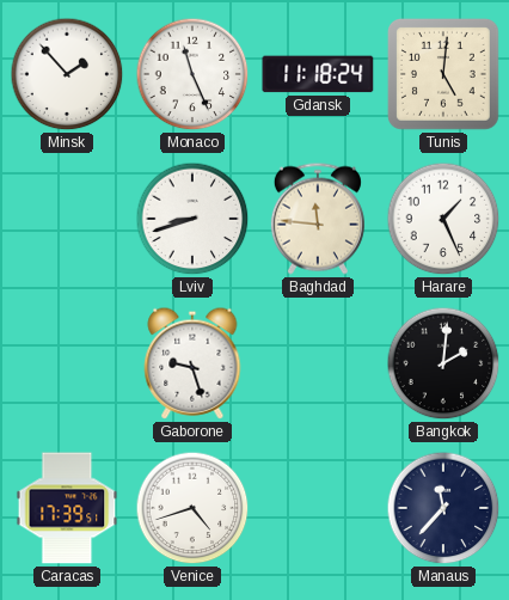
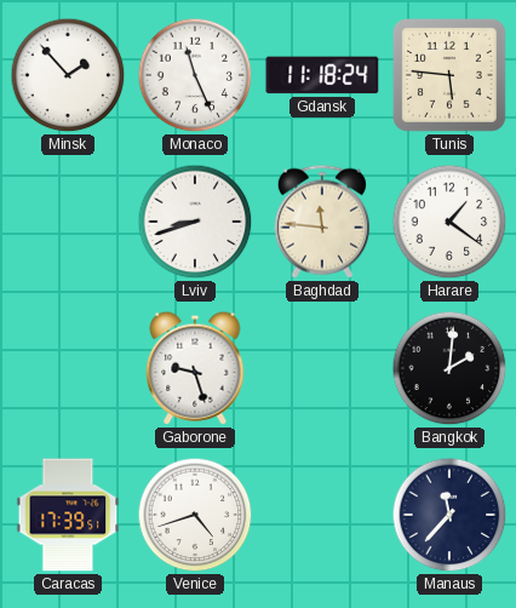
Tunis: 5:01 -> 5:46
Harare: 1:26 -> 1:21
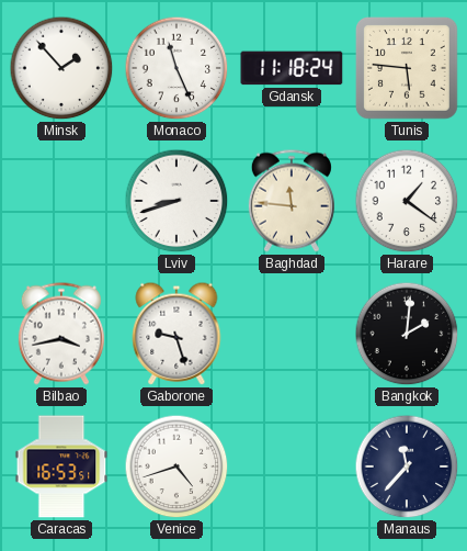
Bilbao: none -> 3:43
Caracas: 17:39 -> 16:53
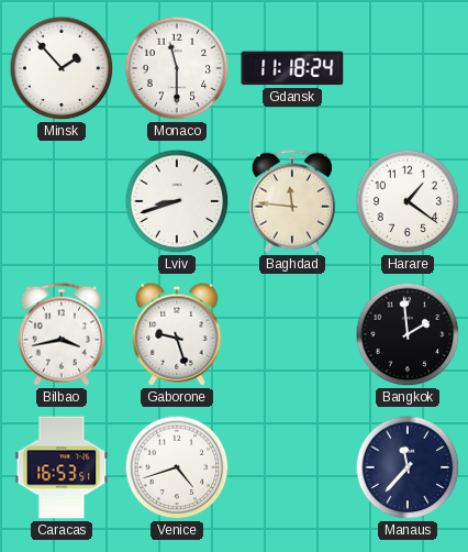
Monaco: 11:26 -> 11:30
Tunis: 5:46 -> none
Bangkok: 2:01 -> 1:59
